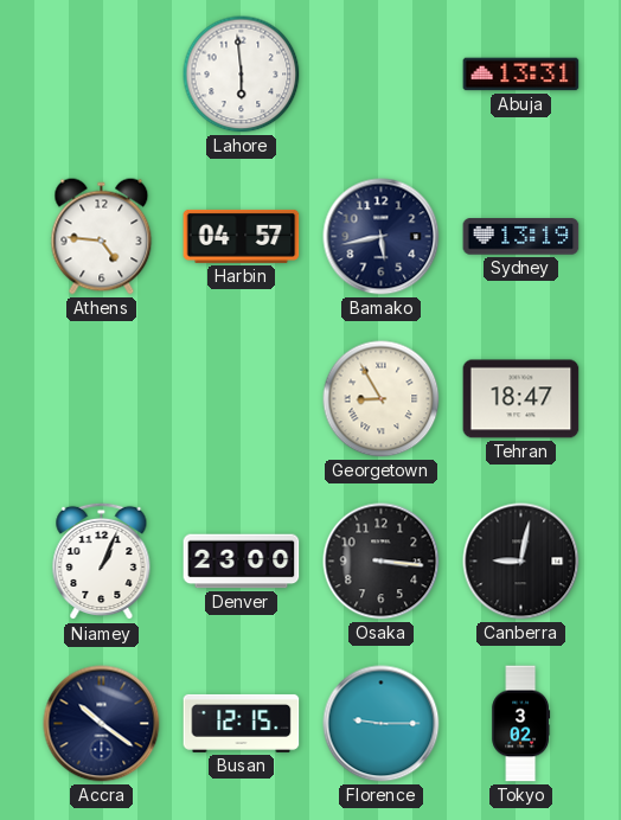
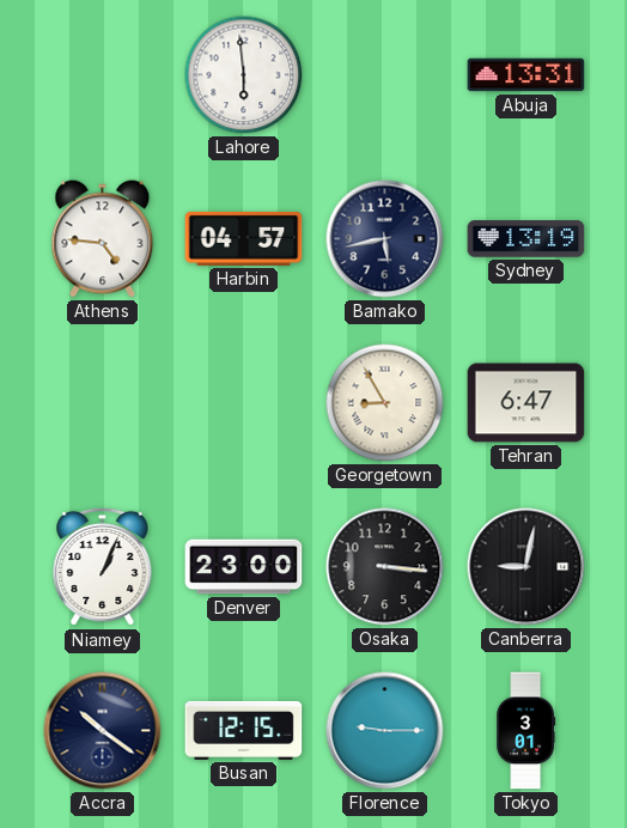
Tehran: 18:47 -> 6:47
Tokyo: 3:02 -> 3:01
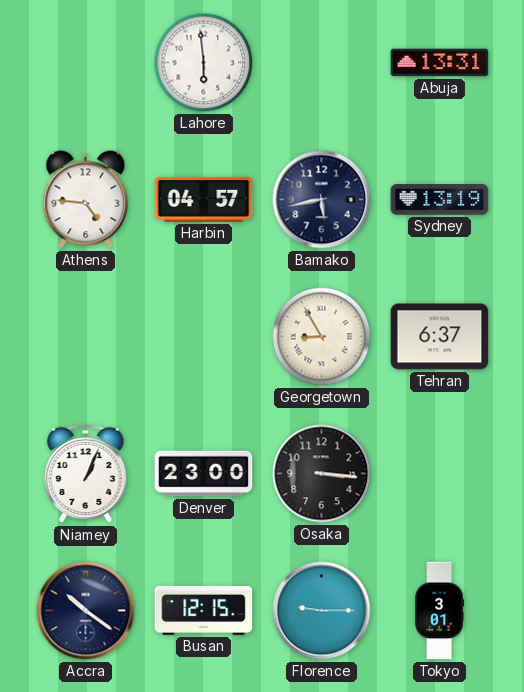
Tehran: 6:47 -> 6:37
Canberra: 9:02 -> none
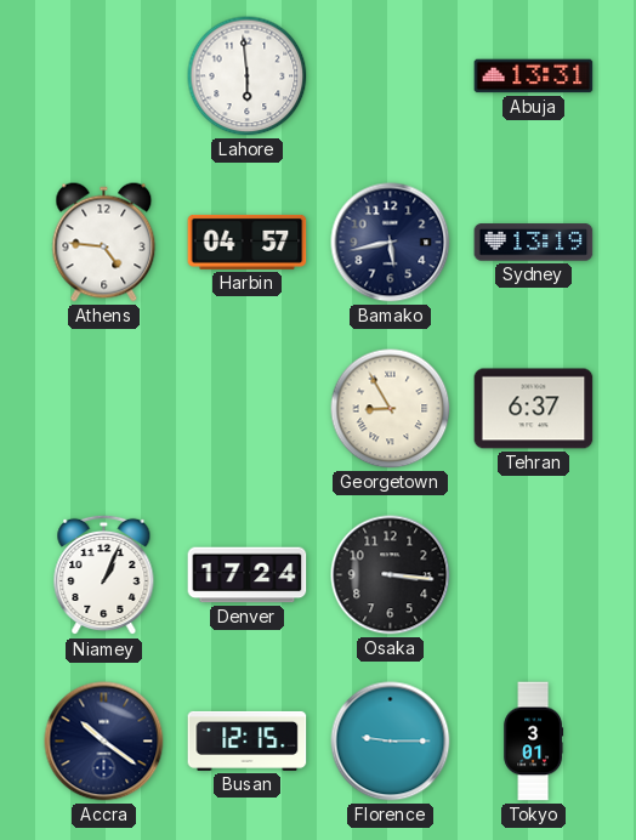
Denver: 23:00 -> 17:24
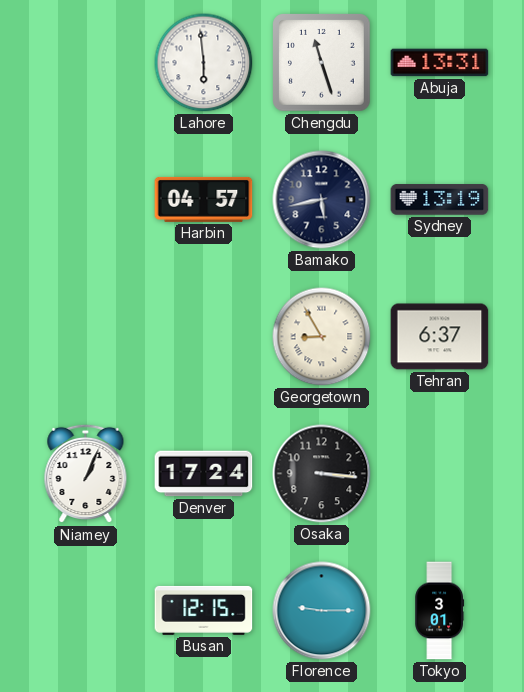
Chengdu: none -> 11:27
Athens: 4:46 -> none
Accra: 10:21 -> none
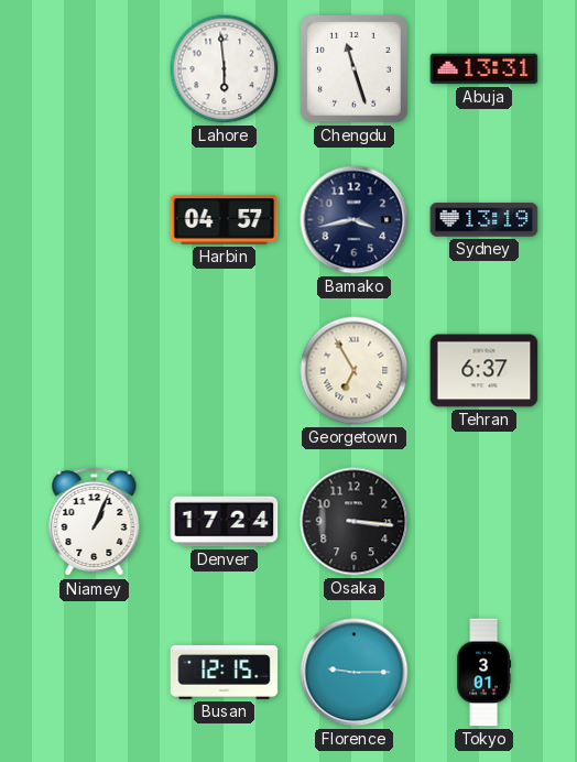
Bamako: 5:43 -> 3:43
Georgetown: 8:55 -> 6:55
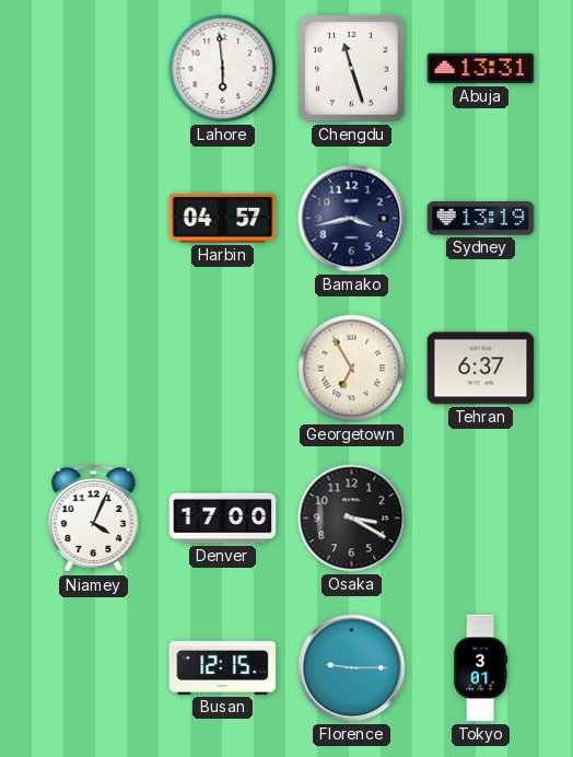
Niamey: 1:04 -> 4:04
Denver: 17:24 -> 17:00
Osaka: 3:16 -> 3:20
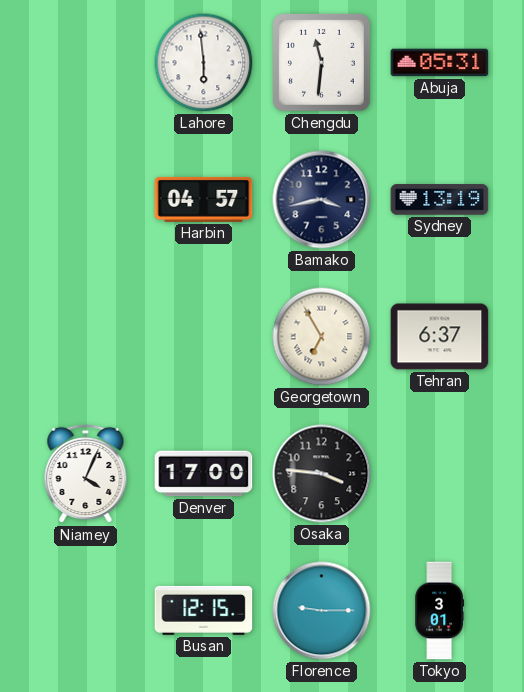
Chengdu: 11:27 -> 11:31
Abuja: 13:31 -> 05:31
Osaka: 3:20 -> 3:46
